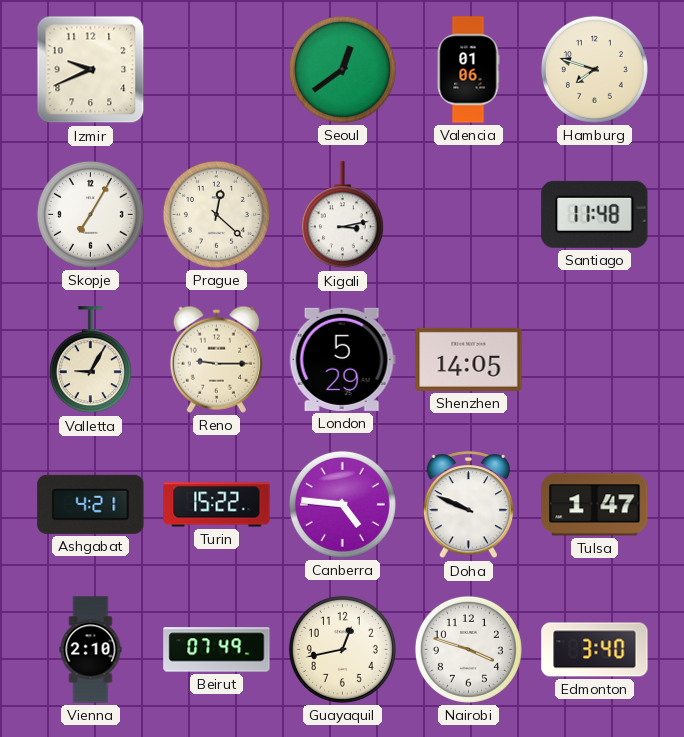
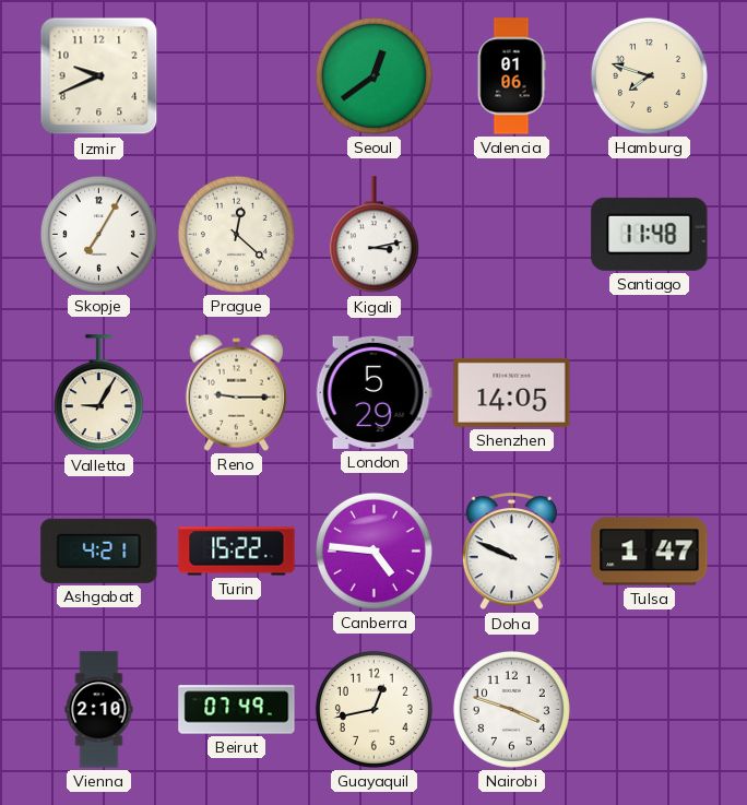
Edmonton: 3:40 -> none
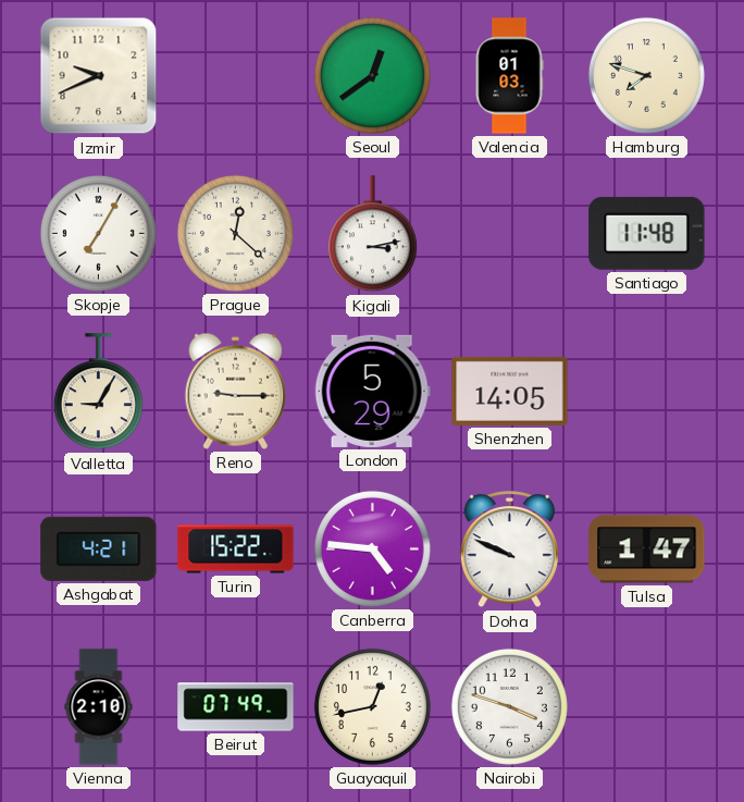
Valencia: 01:06 -> 01:03
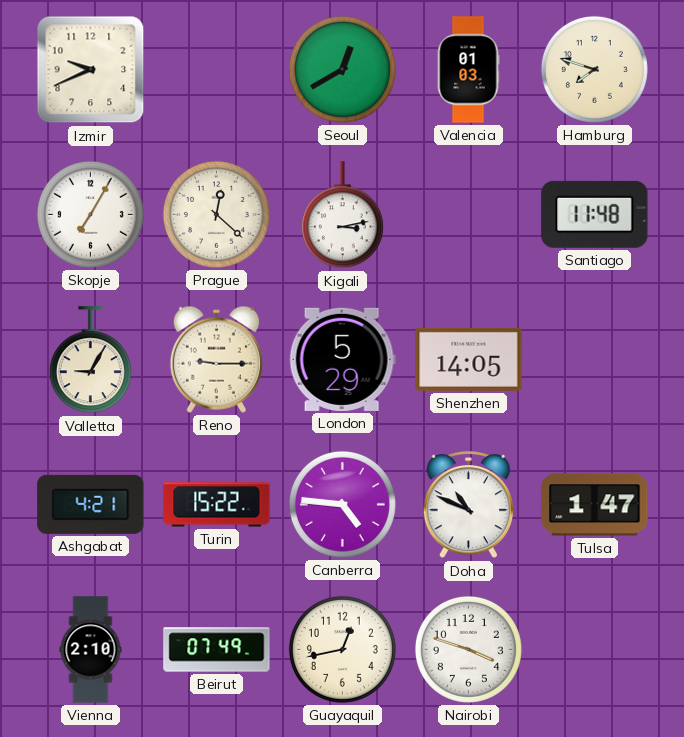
Seoul: 12:39 -> 12:40
Doha: 9:49 -> 10:49
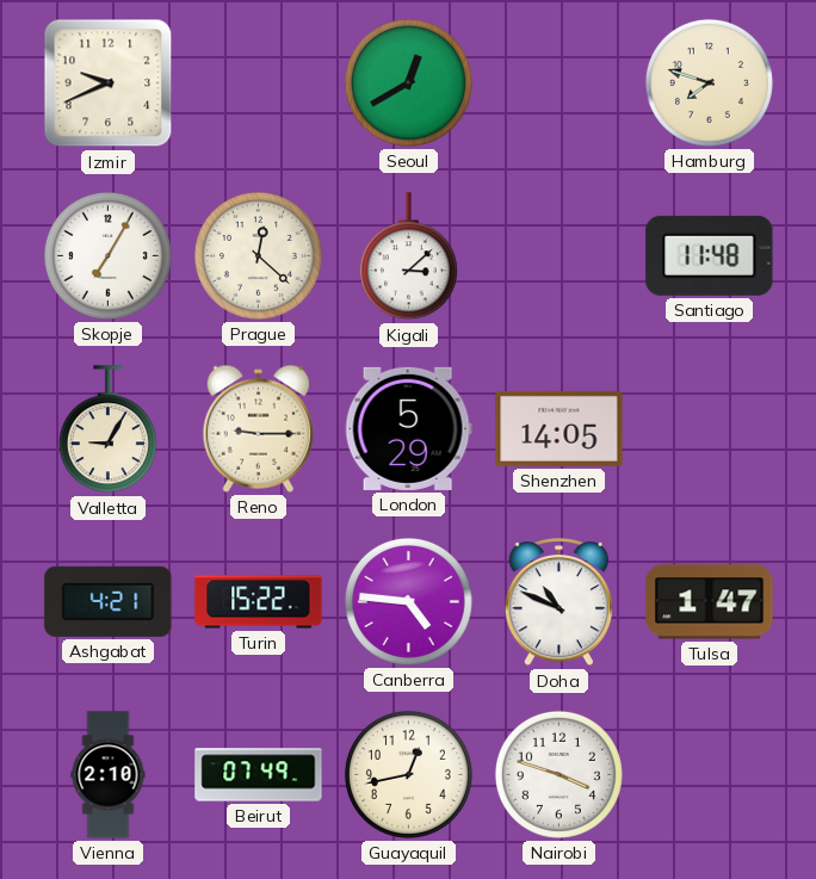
Valencia: 01:03 -> none
Kigali: 3:13 -> 3:08
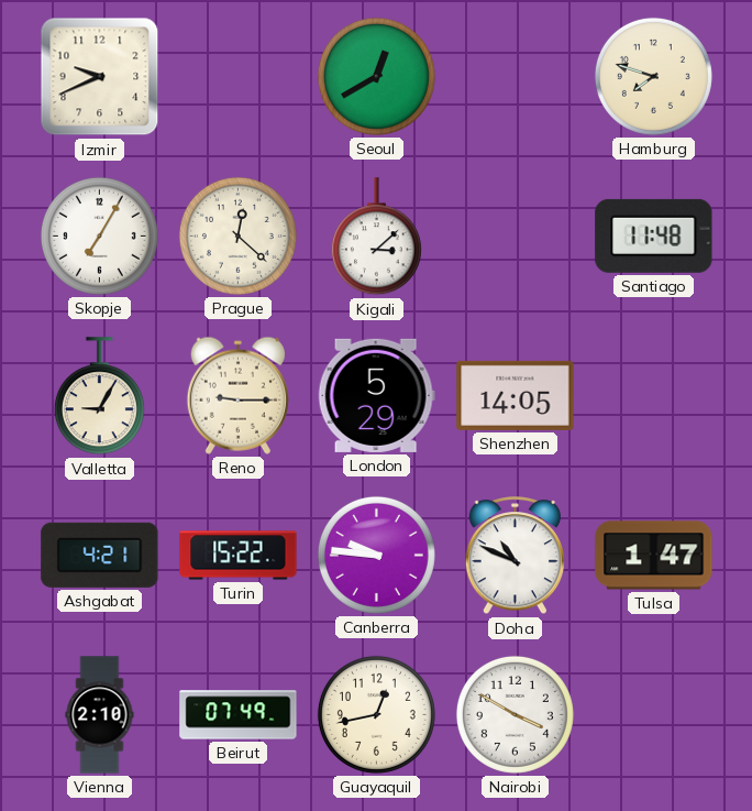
Canberra: 4:46 -> 9:46
Nairobi: 3:48 -> 3:50
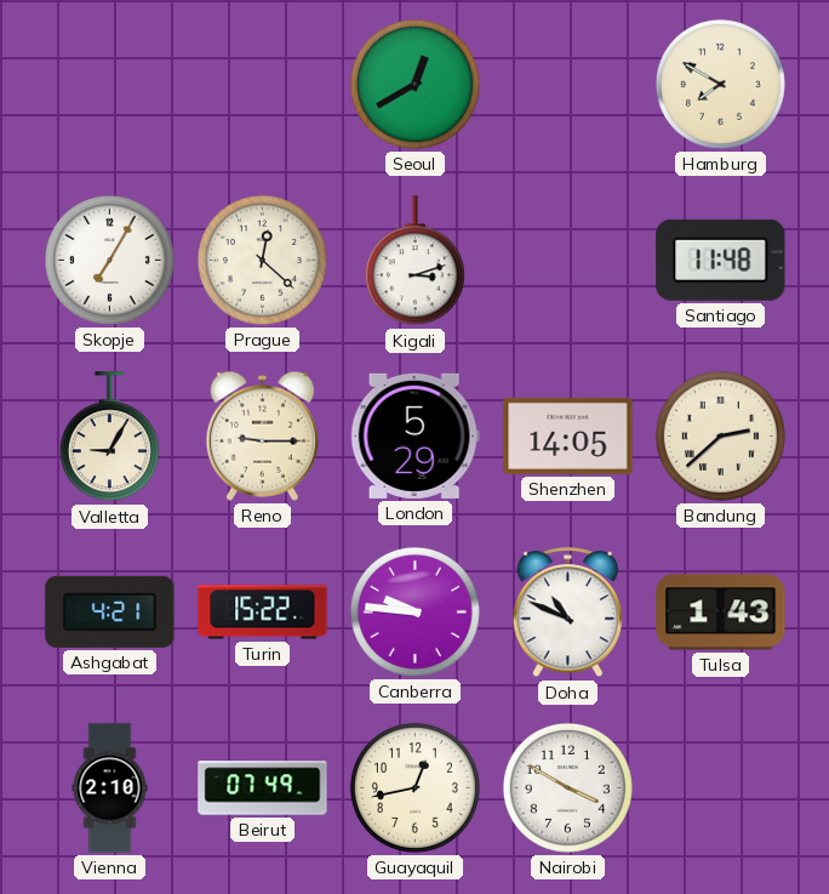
Izmir: 9:41 -> none
Hamburg: 7:48 -> 7:50
Kigali: 3:08 -> 3:12
Bandung: none -> 2:38
Tulsa: 1:47 -> 1:43
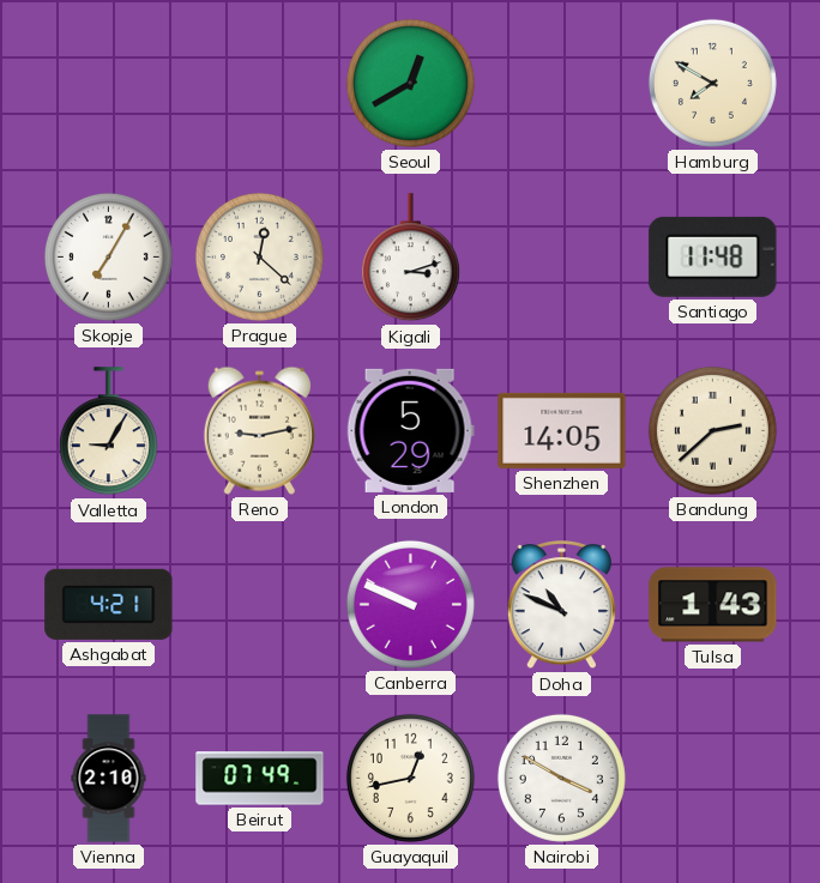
Reno: 9:15 -> 9:13
Turin: 15:22 -> none
Canberra: 9:46 -> 9:49
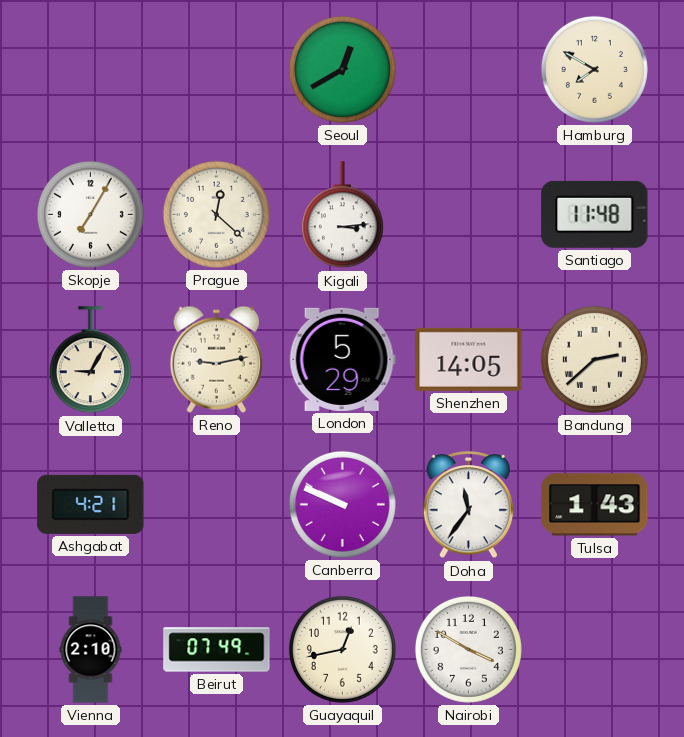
Kigali: 3:12 -> 3:14
Doha: 10:49 -> 11:36
